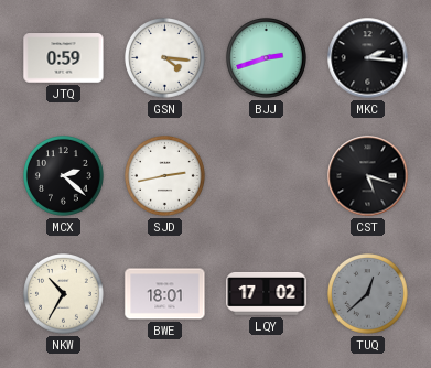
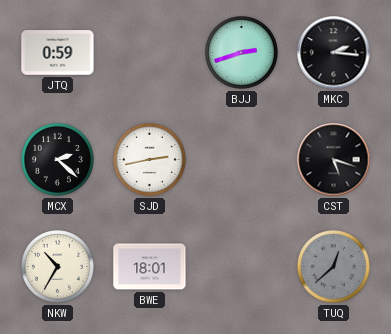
GSN: 4:16 -> none
LQY: 17:02 -> none
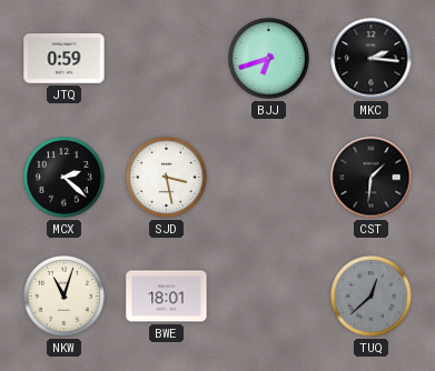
BJJ: 2:42 -> 6:42
SJD: 2:43 -> 3:28
CST: 5:18 -> 1:31
NKW: 10:35 -> 11:03
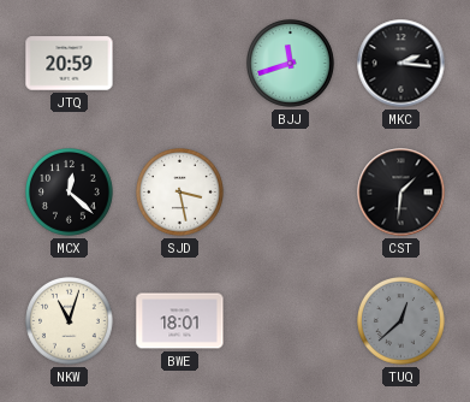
JTQ: 0:59 -> 20:59
BJJ: 6:42 -> 11:42
MCX: 2:22 -> 12:22
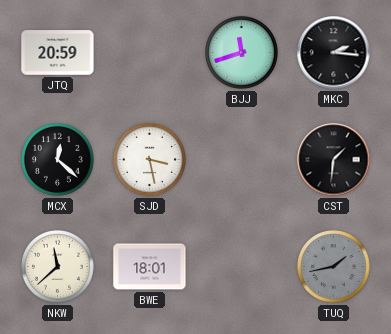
NKW: 11:03 -> 11:38
TUQ: 12:38 -> 1:43
